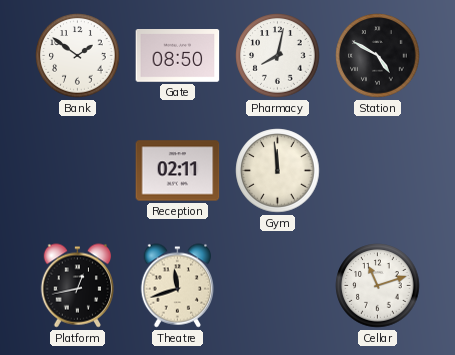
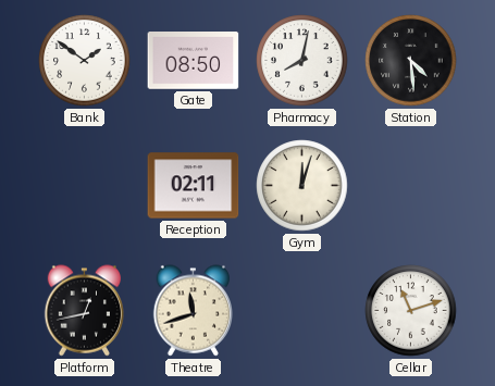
Station: 4:50 -> 4:29
Gym: 11:59 -> 12:03
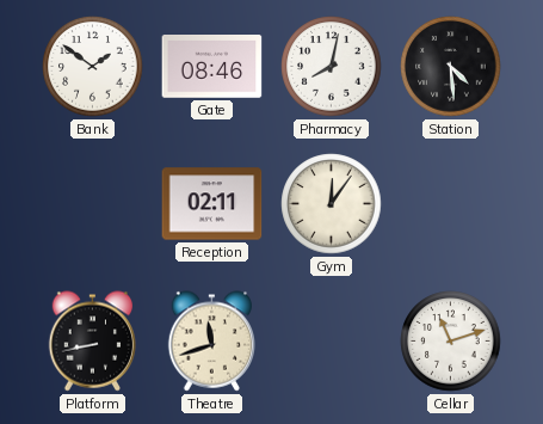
Gate: 08:50 -> 08:46
Gym: 12:03 -> 12:06
Platform: 12:43 -> 8:43
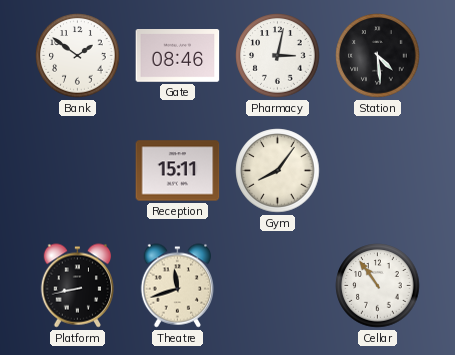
Pharmacy: 8:02 -> 3:02
Reception: 02:11 -> 15:11
Gym: 12:06 -> 8:06
Cellar: 11:12 -> 10:54
